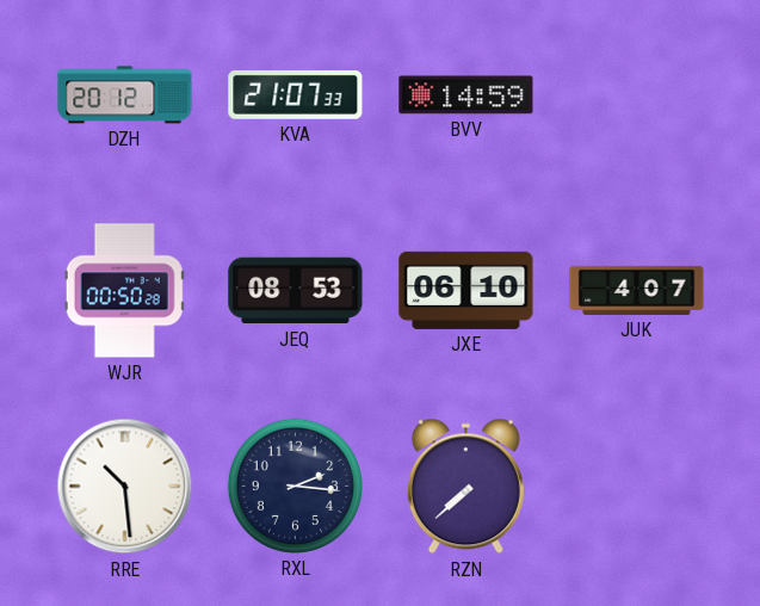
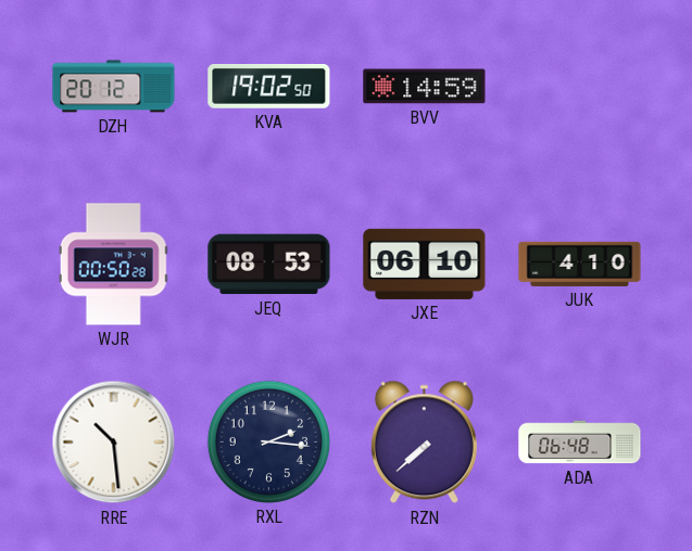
KVA: 21:07 -> 19:02
JUK: 4:07 -> 4:10
ADA: none -> 06:48
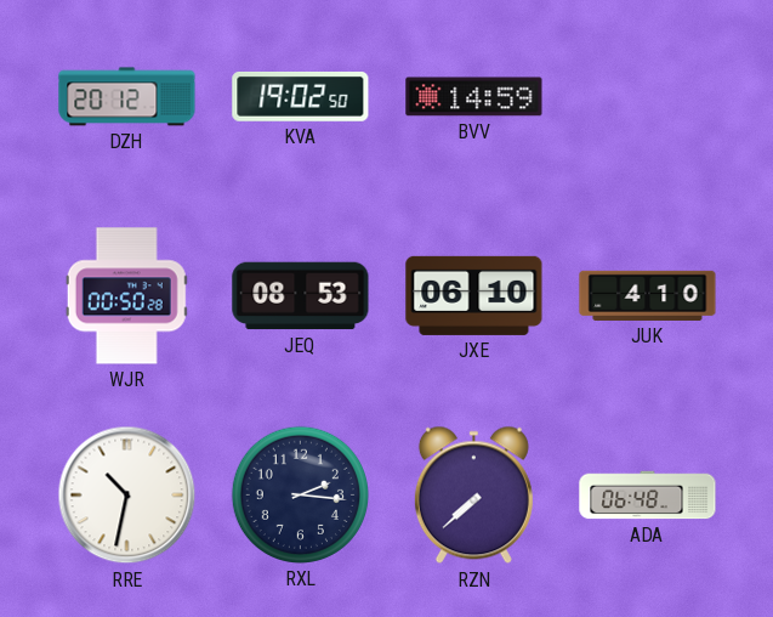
RRE: 10:29 -> 10:32
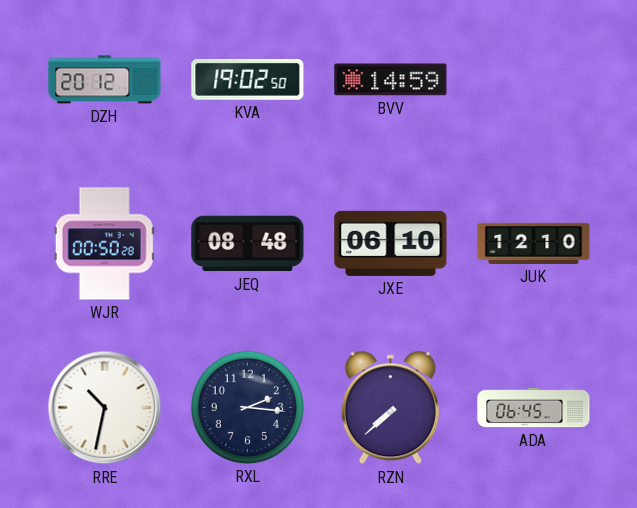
JEQ: 08:53 -> 08:48
JUK: 4:10 -> 12:10
ADA: 06:48 -> 06:45
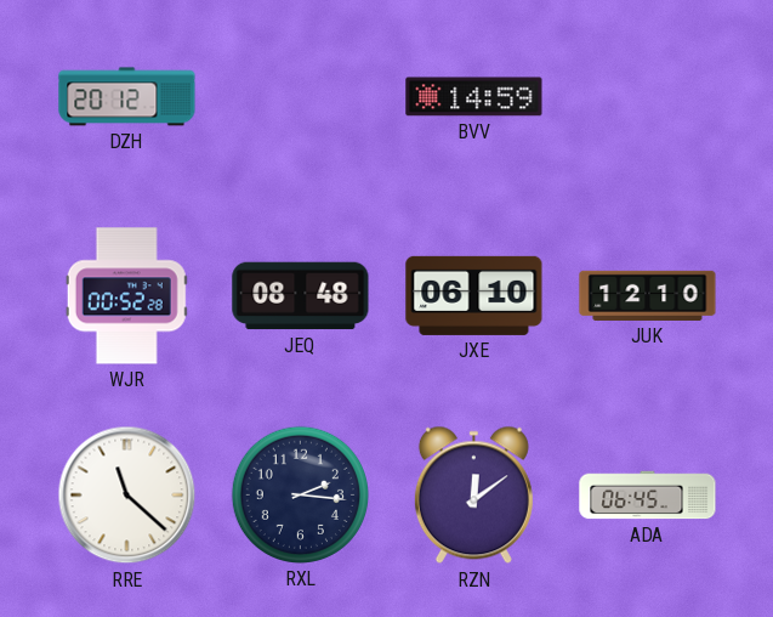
KVA: 19:02 -> none
WJR: 00:50 -> 00:52
RRE: 10:32 -> 11:22
RZN: 7:38 -> 12:09
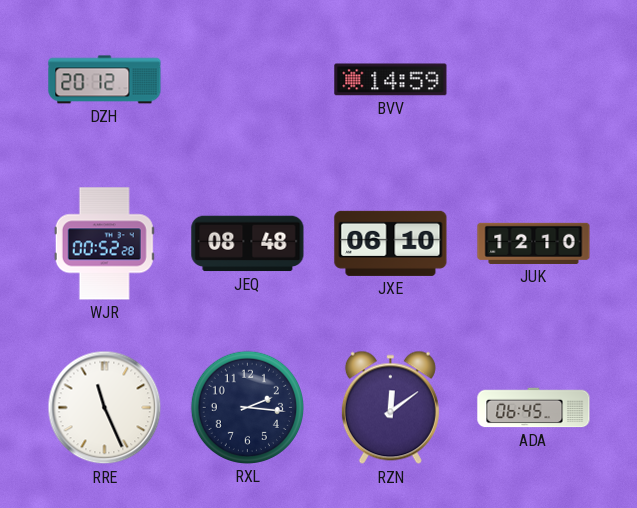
RRE: 11:22 -> 11:26
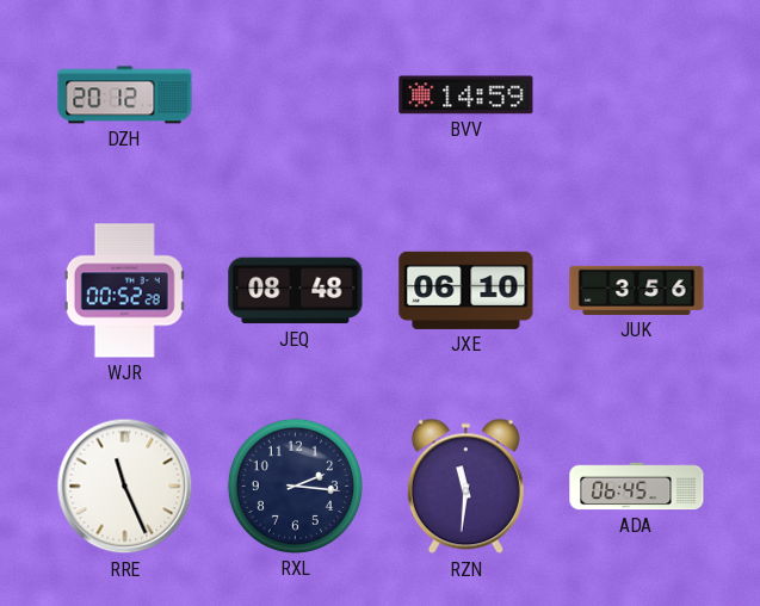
JUK: 12:10 -> 3:56
RZN: 12:09 -> 11:31
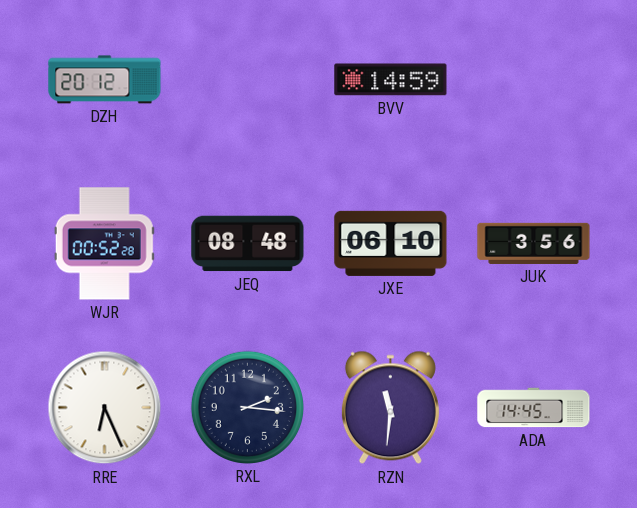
RRE: 11:26 -> 6:26
ADA: 06:45 -> 14:45
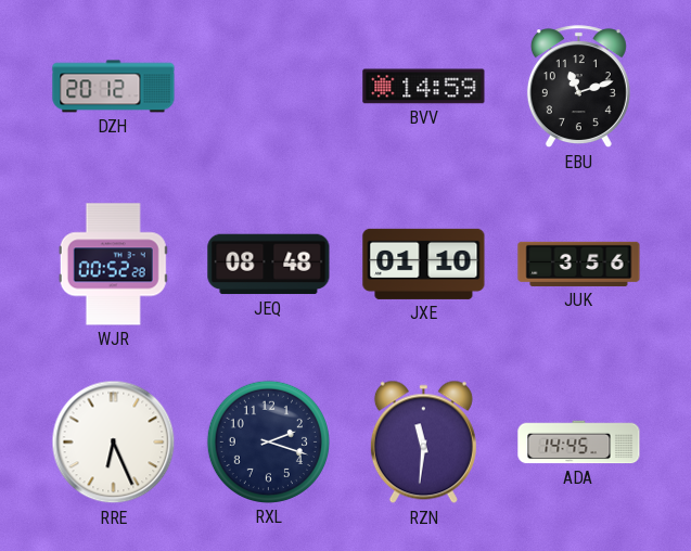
EBU: none -> 11:12
JXE: 06:10 -> 01:10
RXL: 2:16 -> 2:18
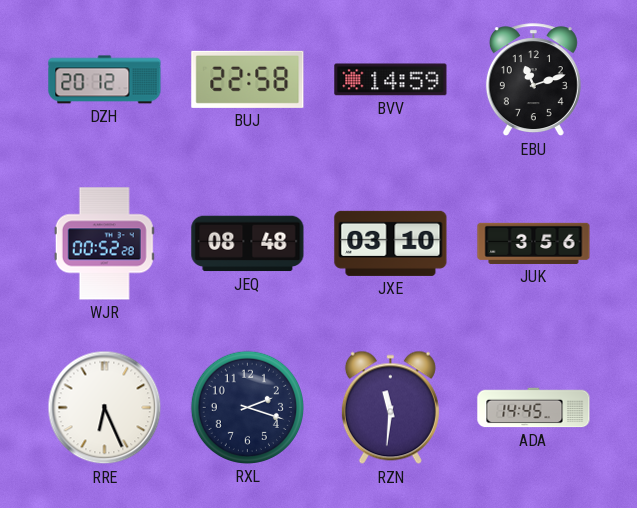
BUJ: none -> 22:58
JXE: 01:10 -> 03:10
